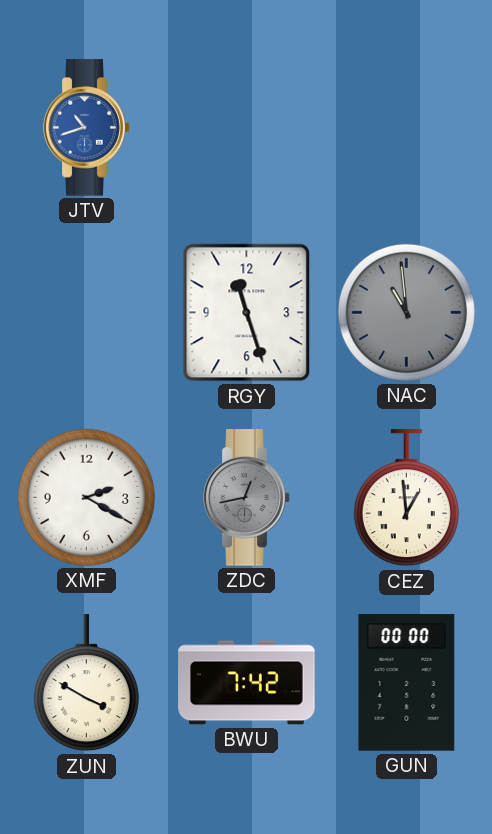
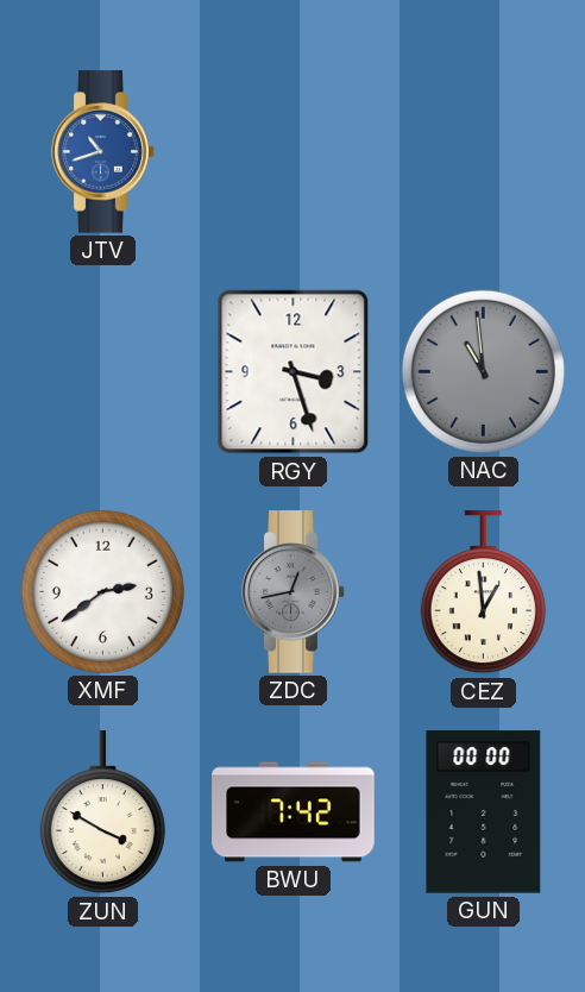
RGY: 11:27 -> 3:27
XMF: 2:20 -> 2:39
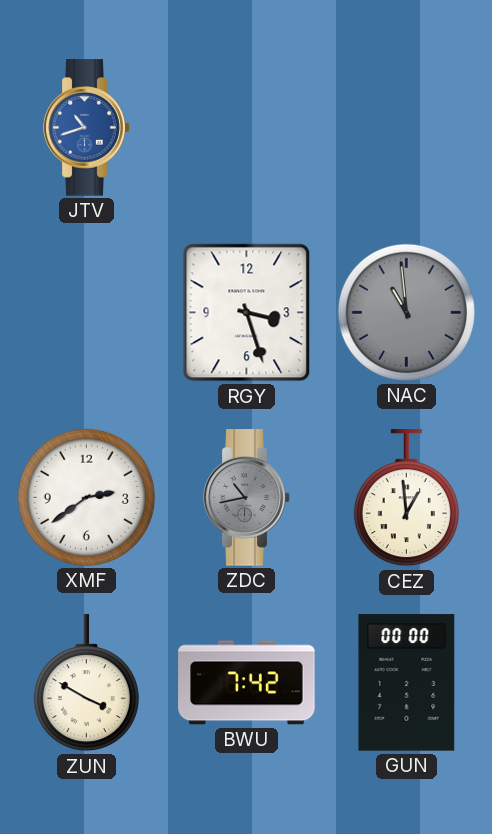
ZDC: 12:43 -> 10:43
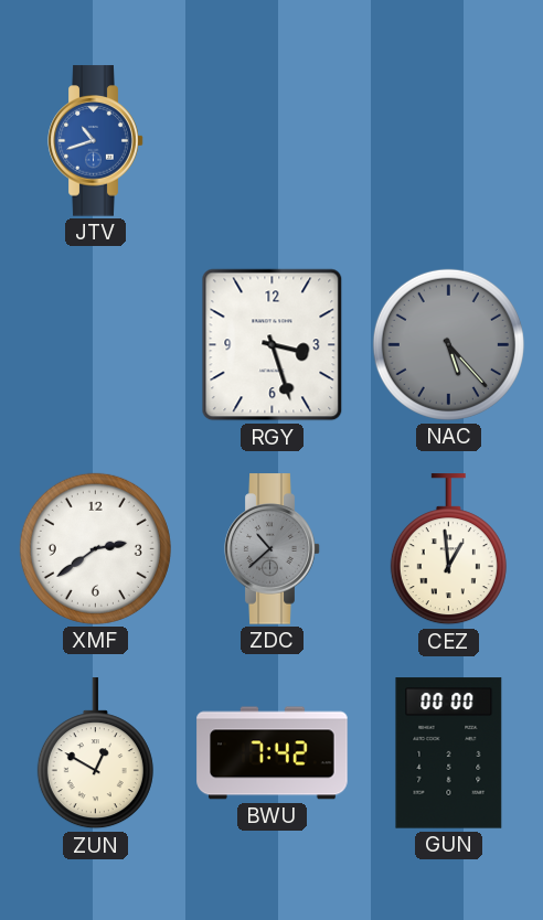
NAC: 10:59 -> 5:23
ZDC: 10:43 -> 10:38
ZUN: 3:50 -> 12:50
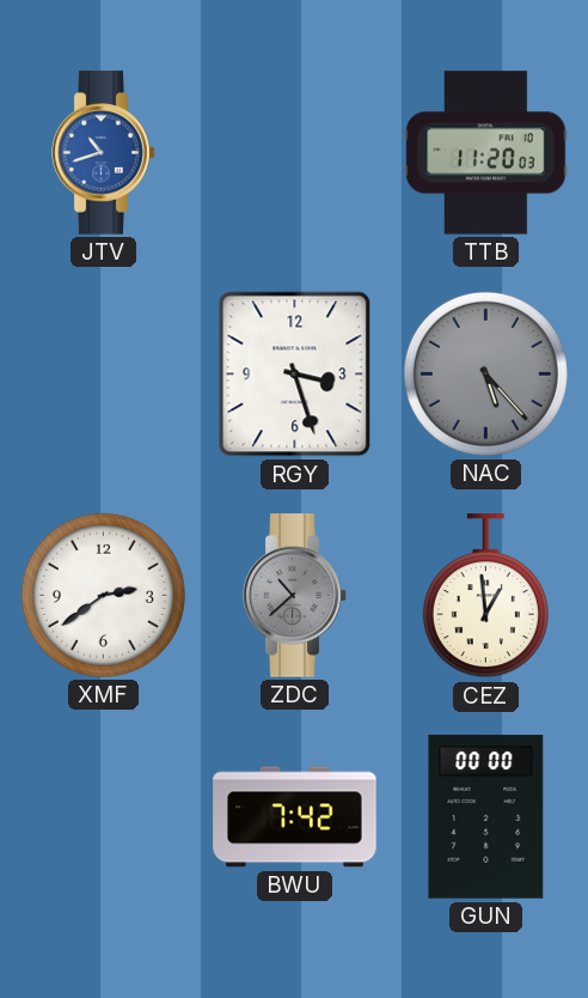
TTB: none -> 11:20
ZUN: 12:50 -> none
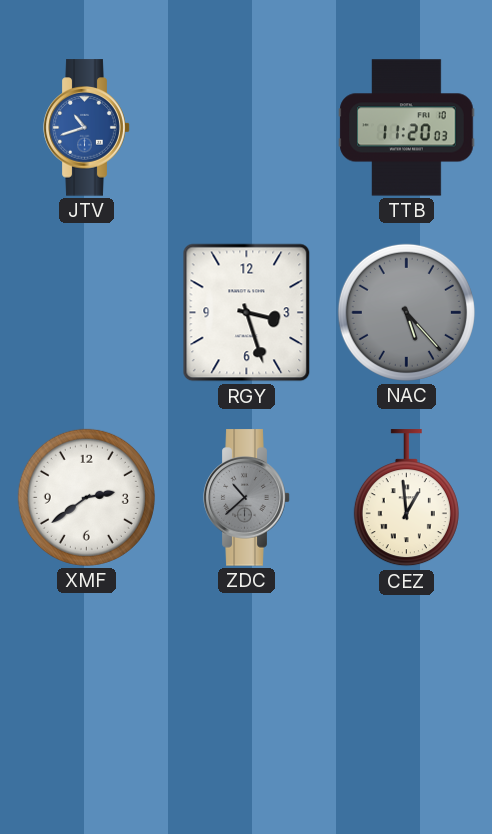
BWU: 7:42 -> none
GUN: 00:00 -> none
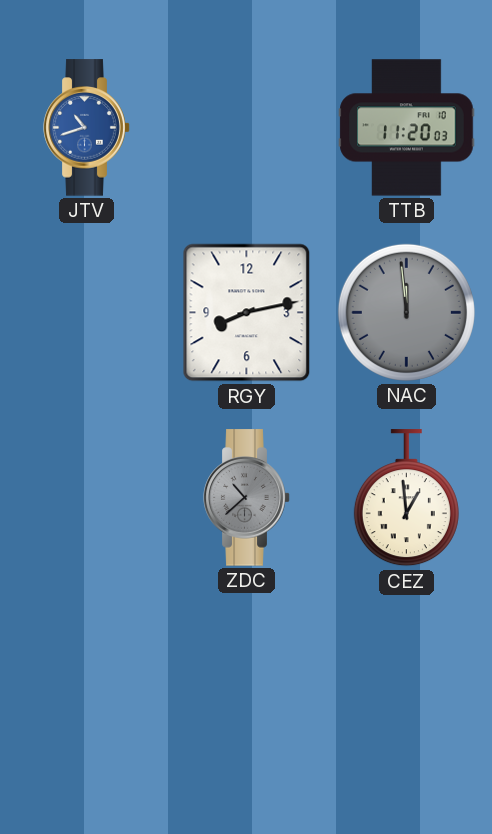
RGY: 3:27 -> 8:13
NAC: 5:23 -> 11:59
XMF: 2:39 -> none
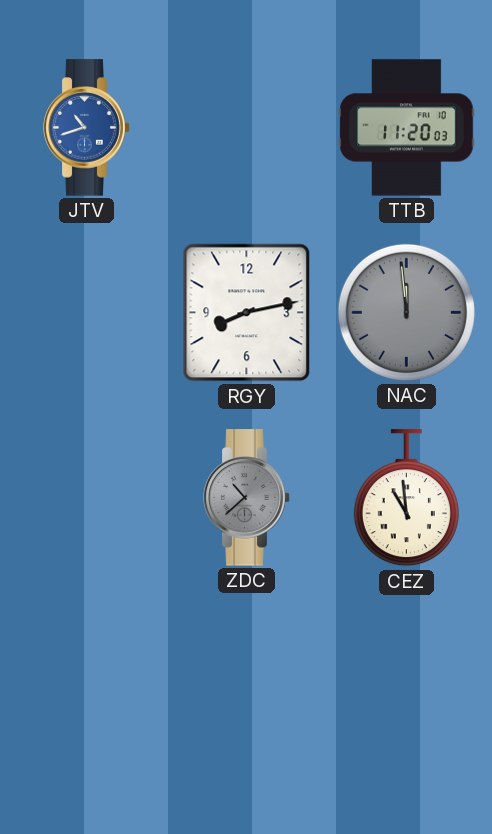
CEZ: 12:59 -> 10:59
